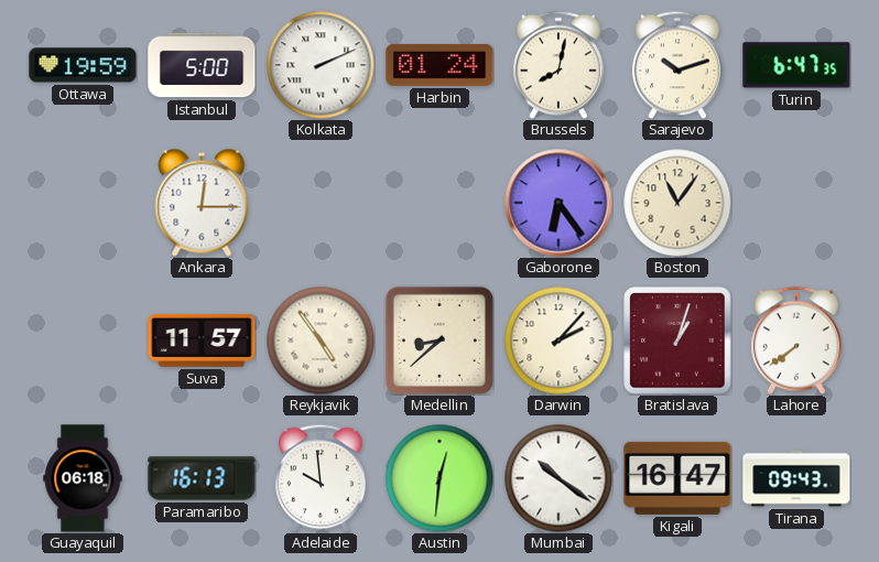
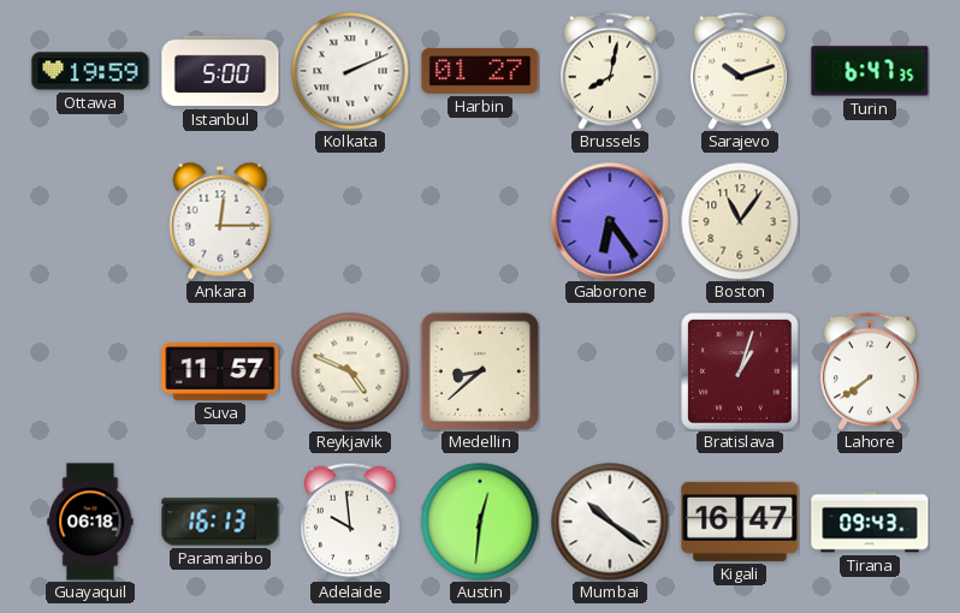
Harbin: 01:24 -> 01:27
Reykjavik: 4:54 -> 4:49
Darwin: 2:07 -> none
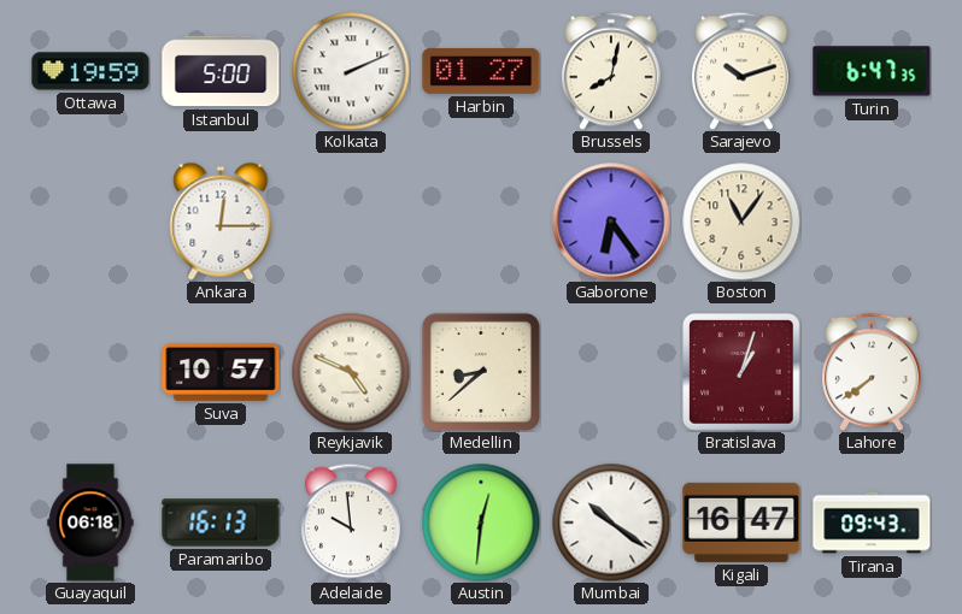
Suva: 11:57 -> 10:57
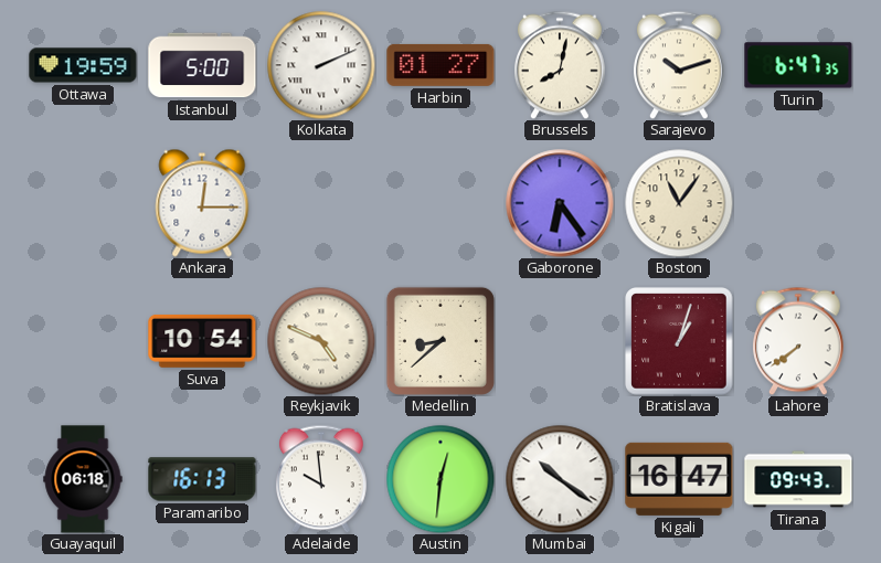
Suva: 10:57 -> 10:54
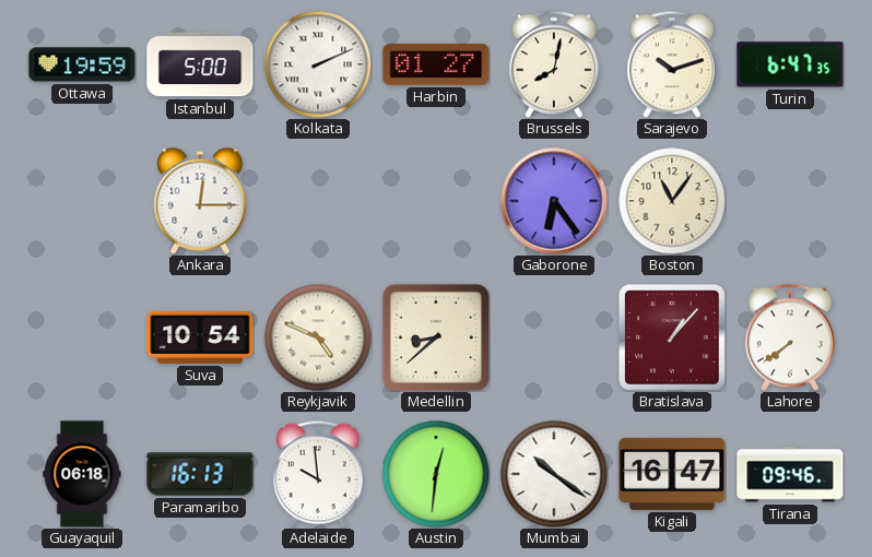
Bratislava: 1:03 -> 1:07
Tirana: 09:43 -> 09:46
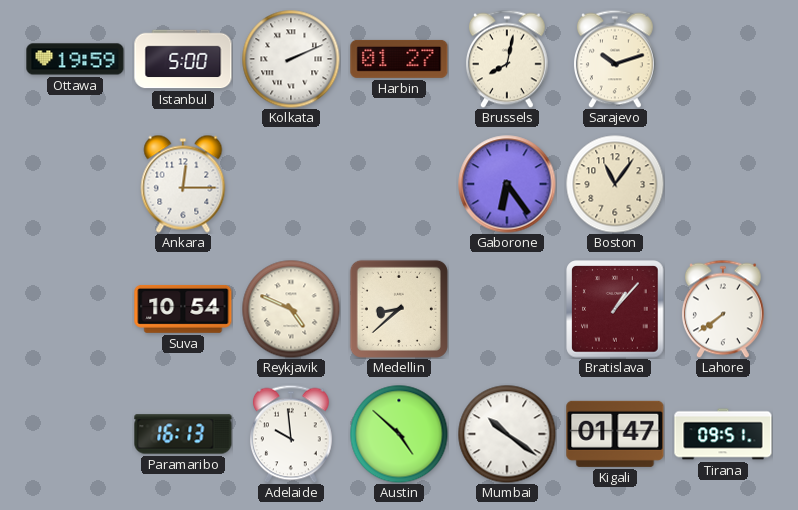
Turin: 6:47 -> none
Guayaquil: 06:18 -> none
Austin: 12:31 -> 4:52
Kigali: 16:47 -> 01:47
Tirana: 09:46 -> 09:51
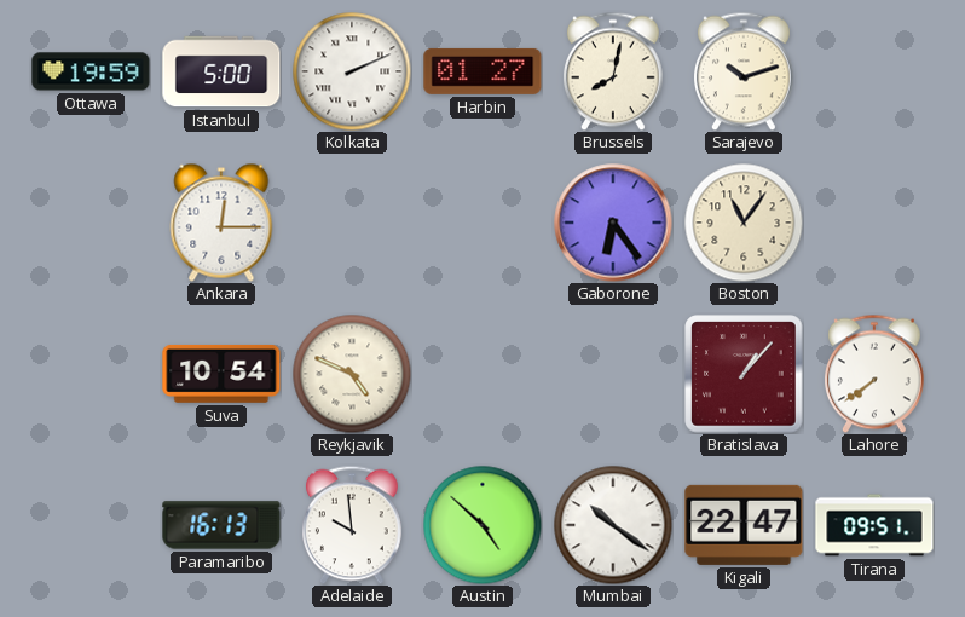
Medellin: 8:38 -> none
Kigali: 01:47 -> 22:47
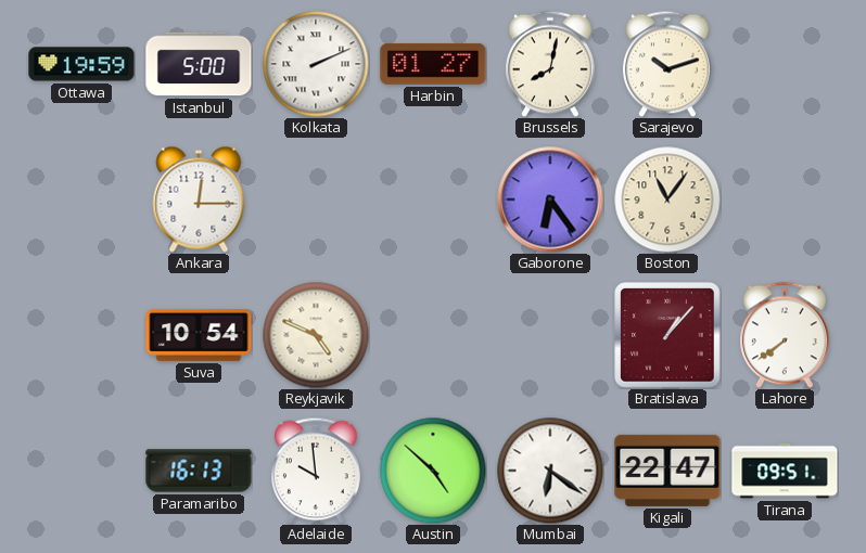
Mumbai: 10:21 -> 6:21
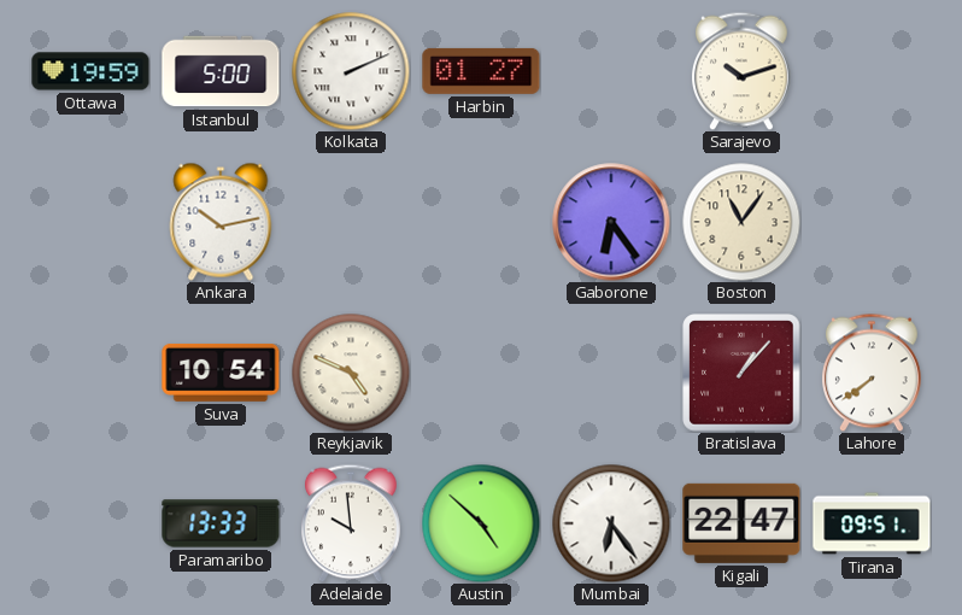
Brussels: 8:02 -> none
Ankara: 12:15 -> 10:13
Paramaribo: 16:13 -> 13:33
Mumbai: 6:21 -> 6:24
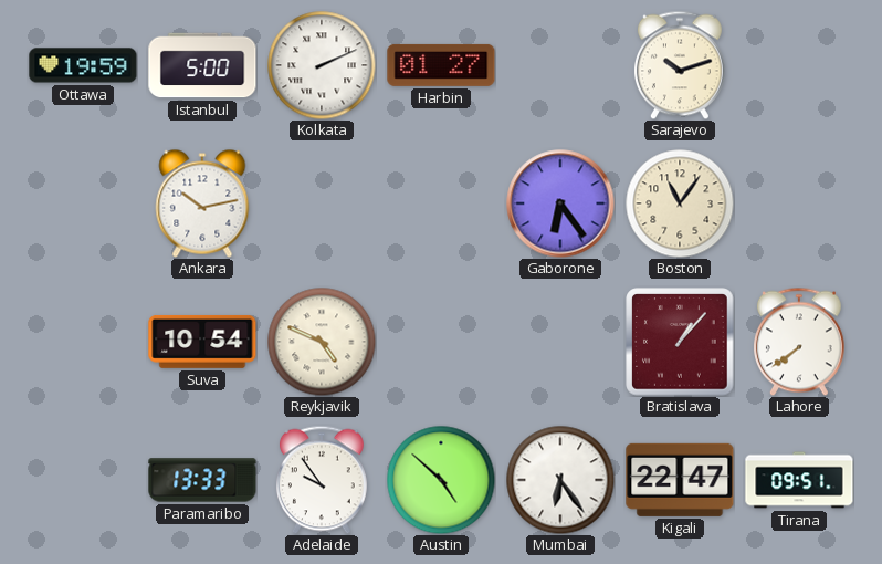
Adelaide: 9:59 -> 9:54
